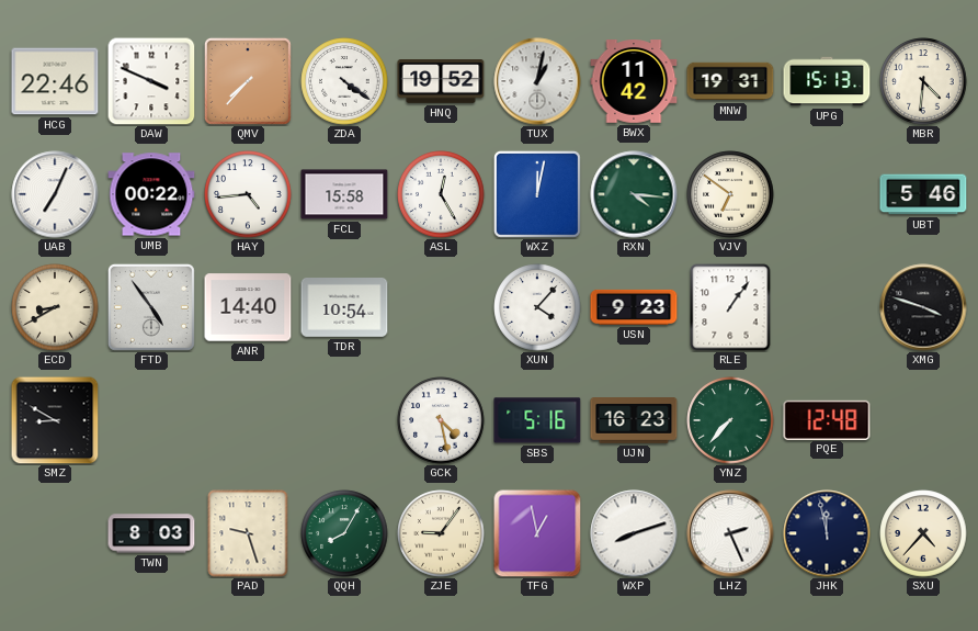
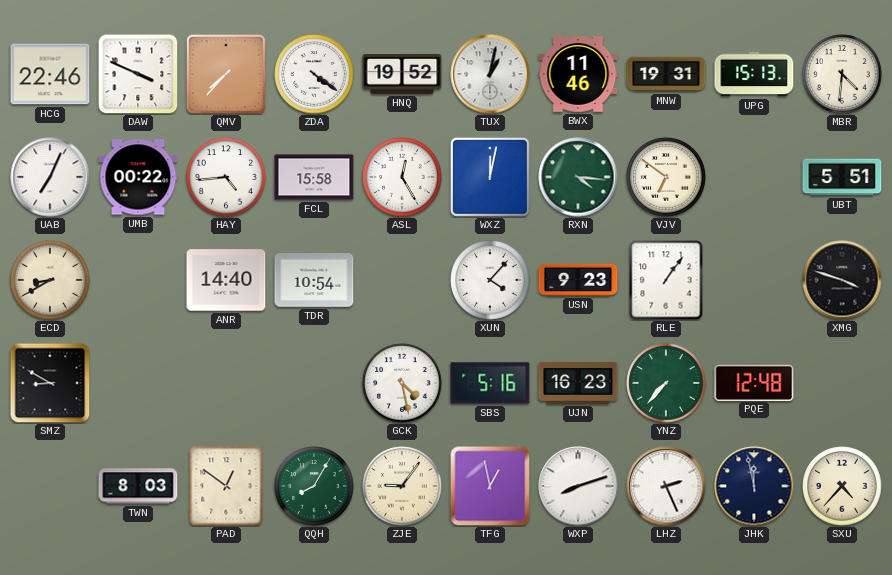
BWX: 11:42 -> 11:46
UBT: 5:46 -> 5:51
FTD: 4:54 -> none
PAD: 9:27 -> 12:51
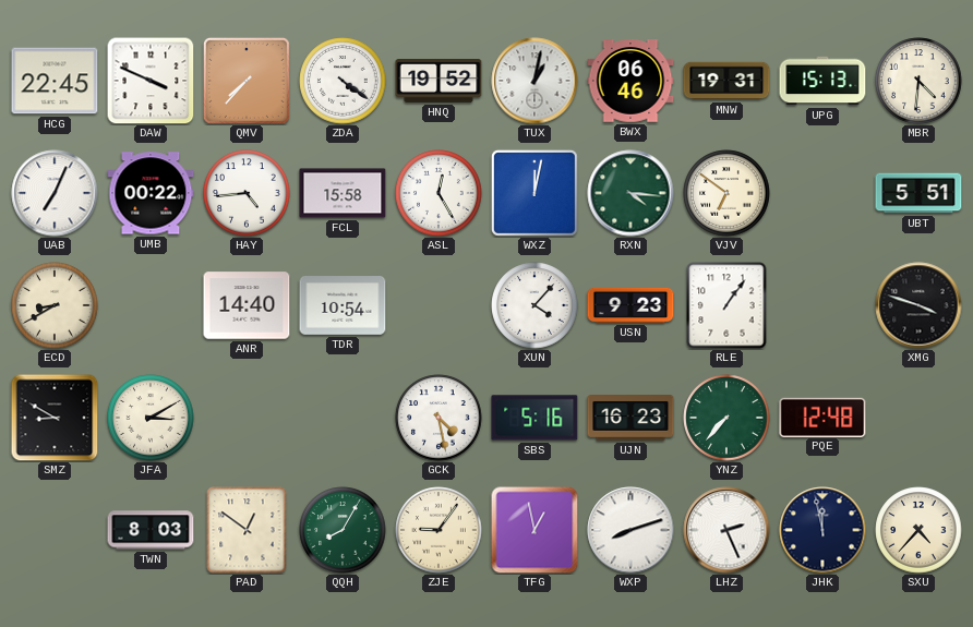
HCG: 22:46 -> 22:45
BWX: 11:46 -> 06:46
JFA: none -> 3:10
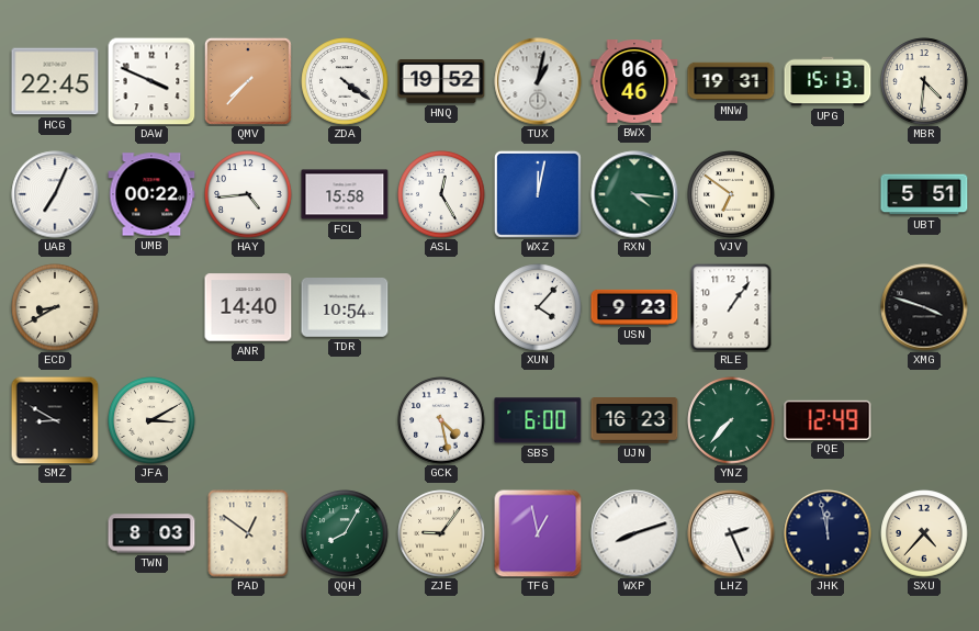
SBS: 5:16 -> 6:00
PQE: 12:48 -> 12:49
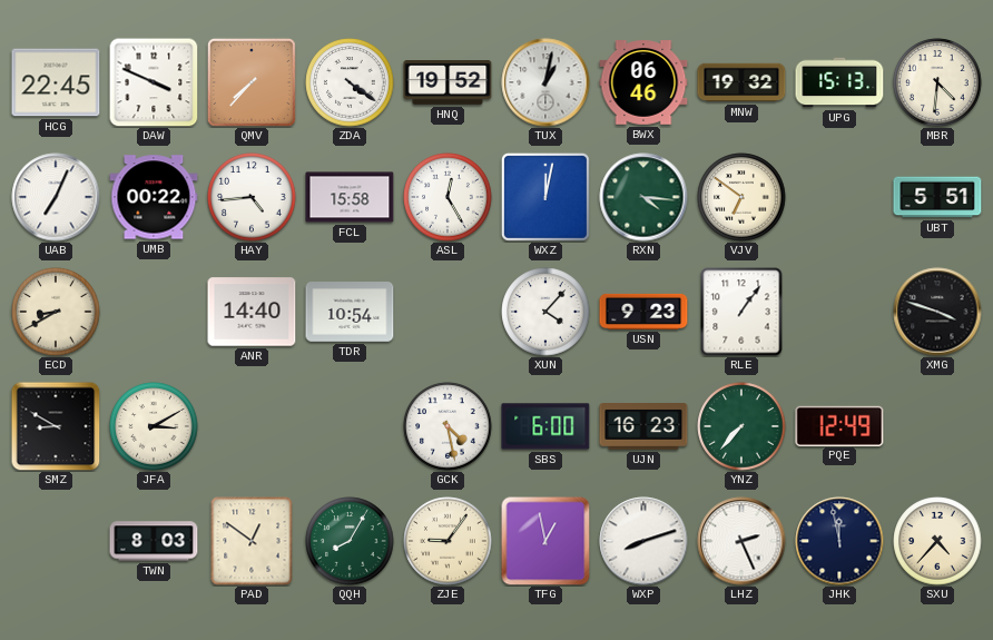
MNW: 19:31 -> 19:32
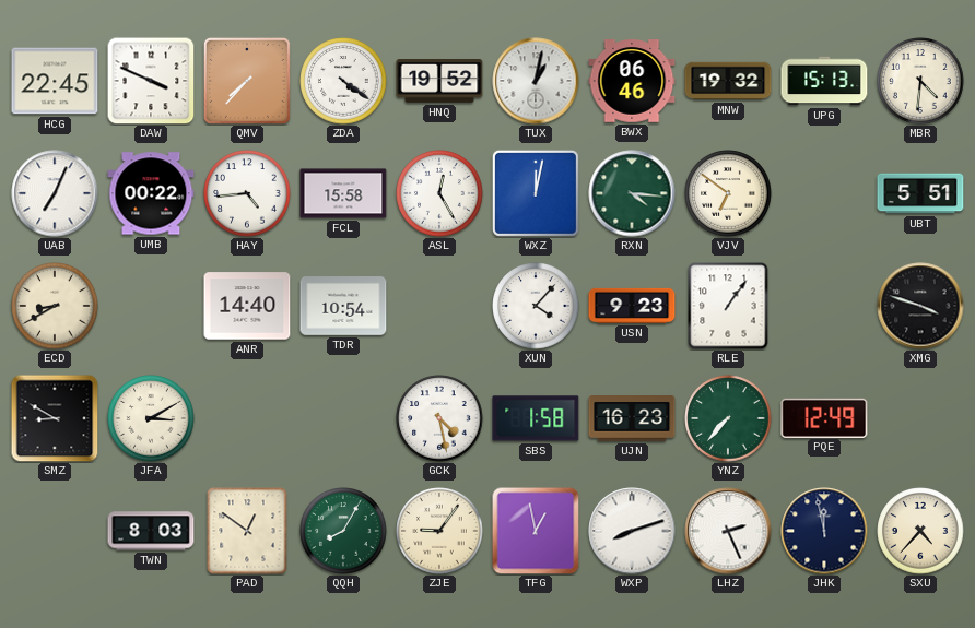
SBS: 6:00 -> 1:58
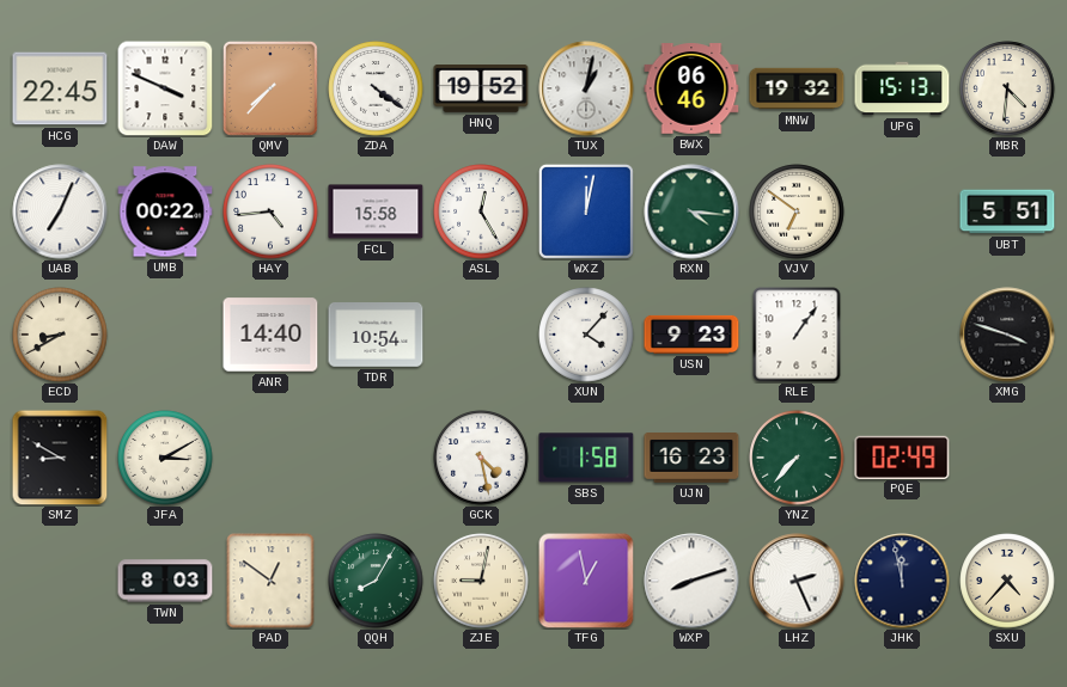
PQE: 12:49 -> 02:49
ZJE: 9:06 -> 9:02
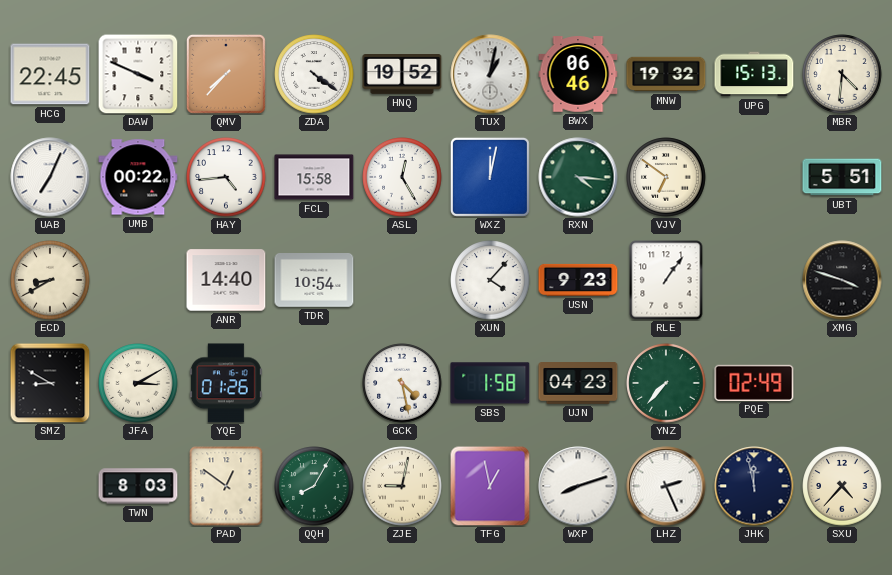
YQE: none -> 01:26
UJN: 16:23 -> 04:23
